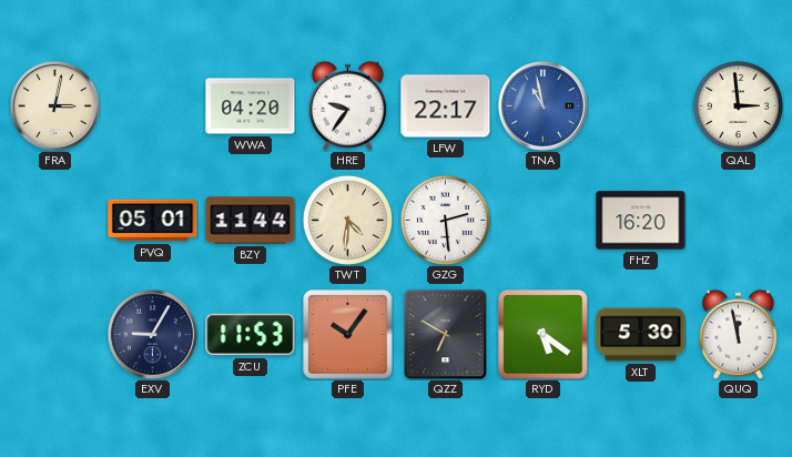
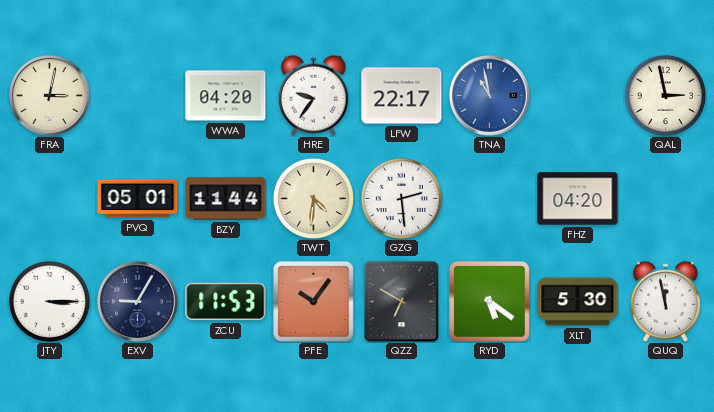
QAL: 2:59 -> 2:58
FHZ: 16:20 -> 04:20
JTY: none -> 3:15
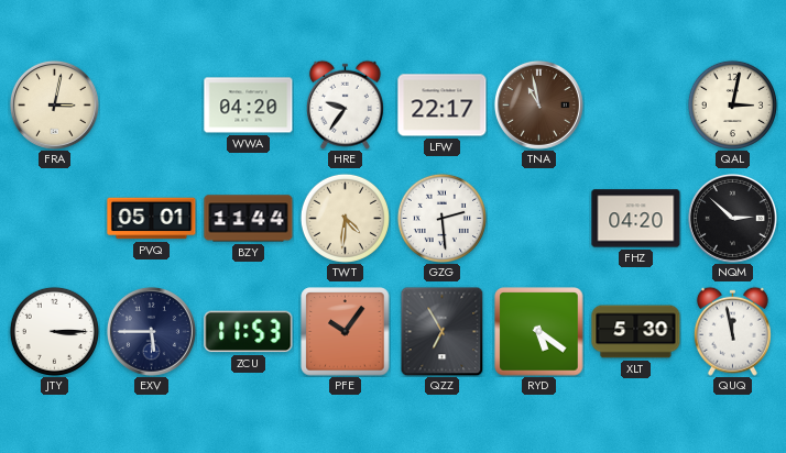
TNA dial: blue -> brown
QAL: 2:58 -> 3:02
NQM: none -> 2:52
EXV: 9:05 -> 5:45
QZZ: 6:50 -> 6:55
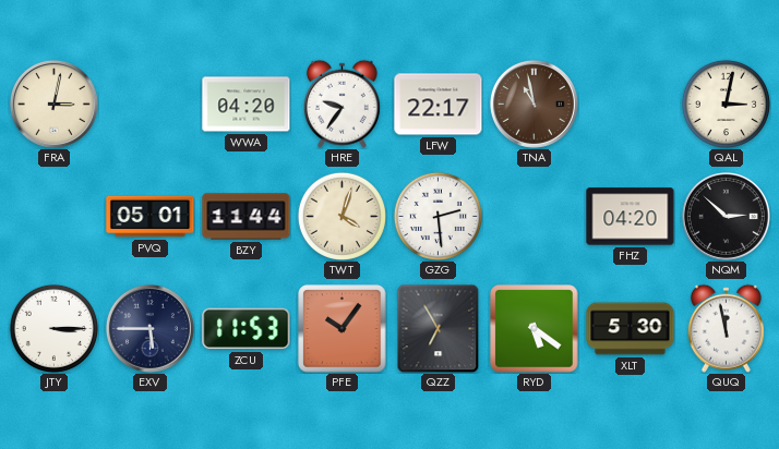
TWT: 4:31 -> 4:03
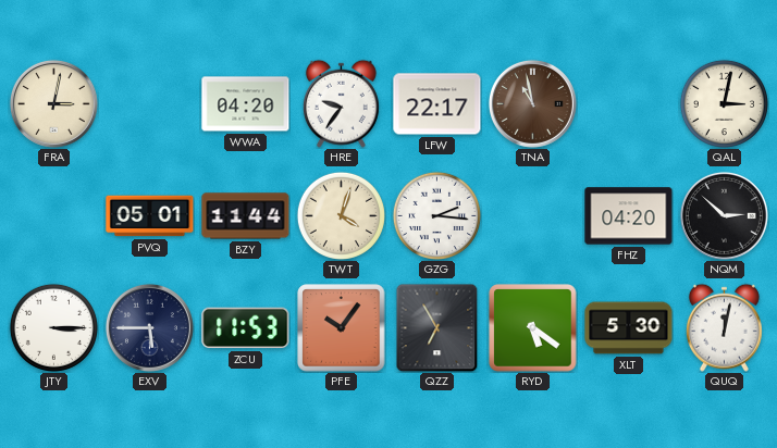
GZG: 2:29 -> 2:16
QUQ: 11:58 -> 12:02
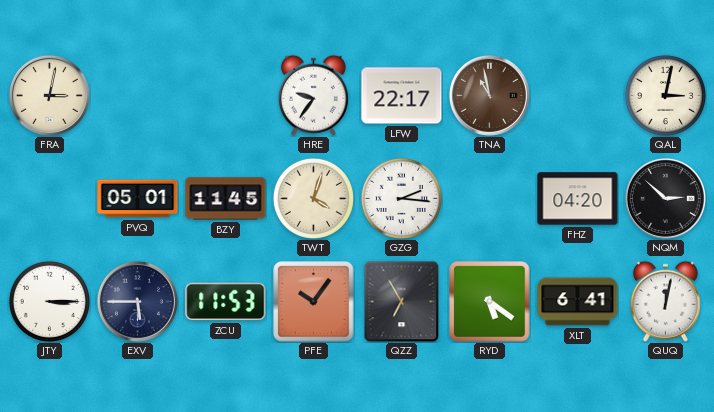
WWA: 04:20 -> none
BZY: 11:44 -> 11:45
XLT: 5:30 -> 6:41
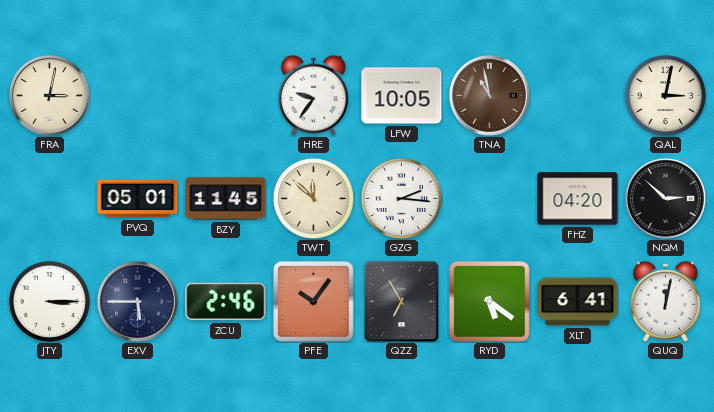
LFW: 22:17 -> 10:05
TWT: 4:03 -> 11:52
ZCU: 11:53 -> 2:46
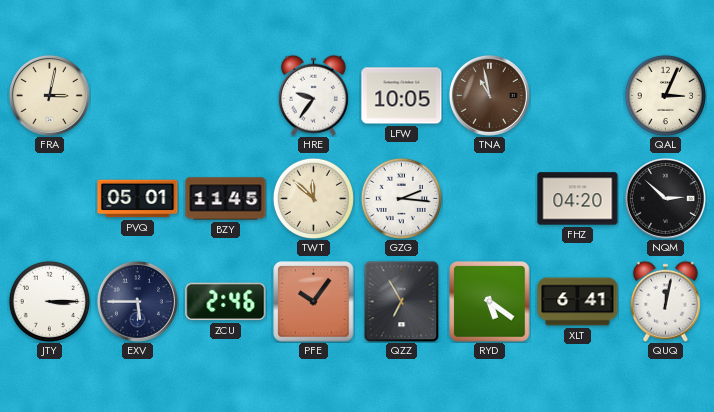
QAL: 3:02 -> 3:04
